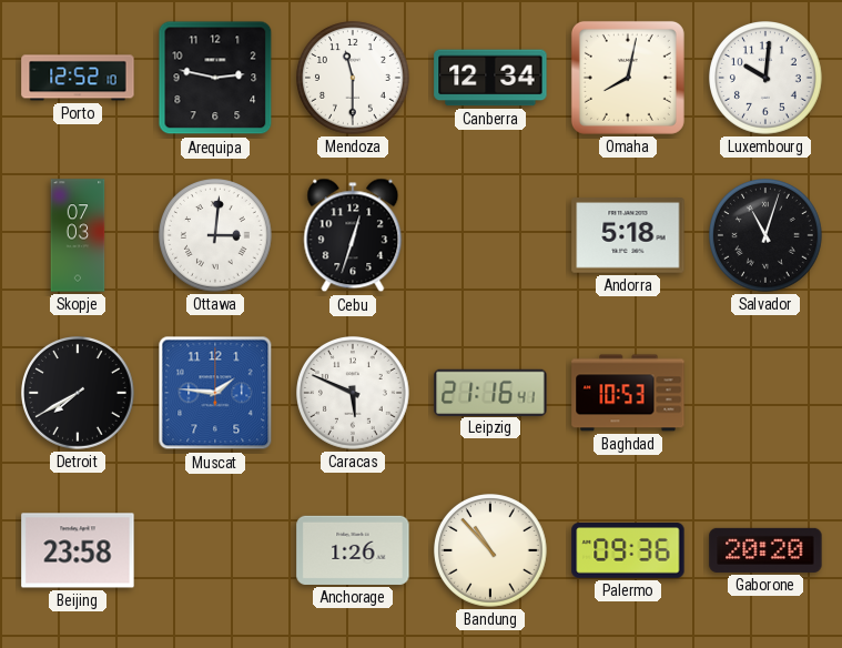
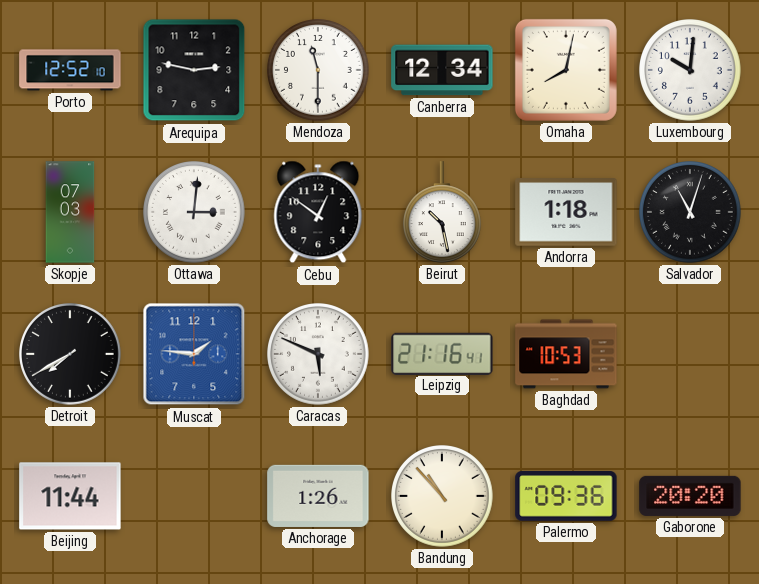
Cebu: 12:33 -> 12:51
Beirut: none -> 10:28
Andorra: 5:18 -> 1:18
Beijing: 23:58 -> 11:44
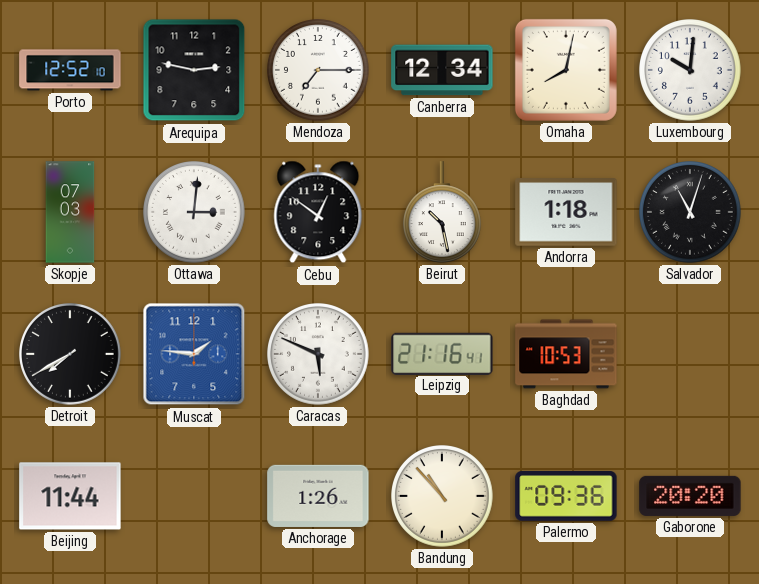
Mendoza: 11:30 -> 7:15
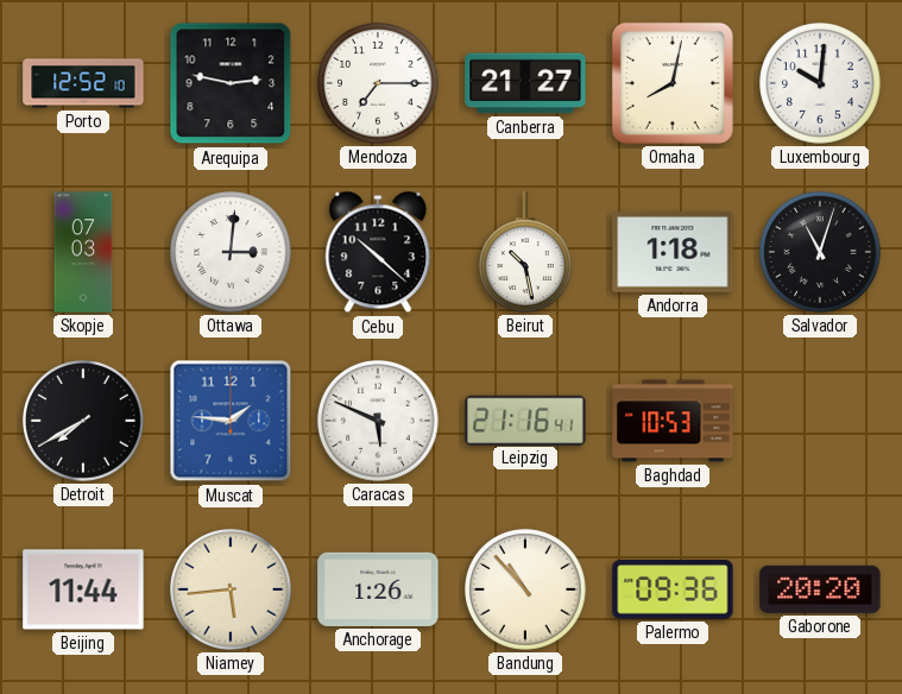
Canberra: 12:34 -> 21:27
Cebu: 12:51 -> 10:22
Niamey: none -> 5:44
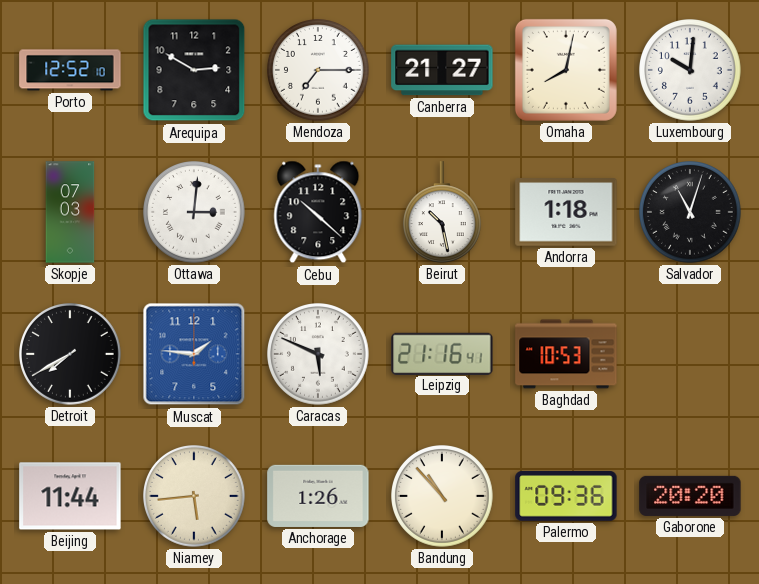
Arequipa: 2:47 -> 2:50
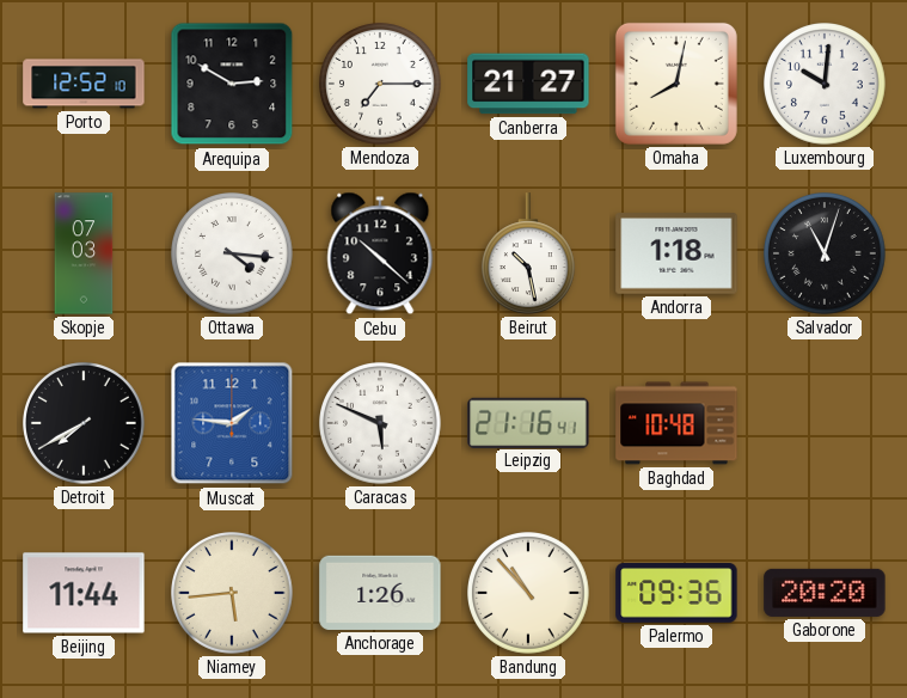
Ottawa: 3:01 -> 4:16
Baghdad: 10:53 -> 10:48
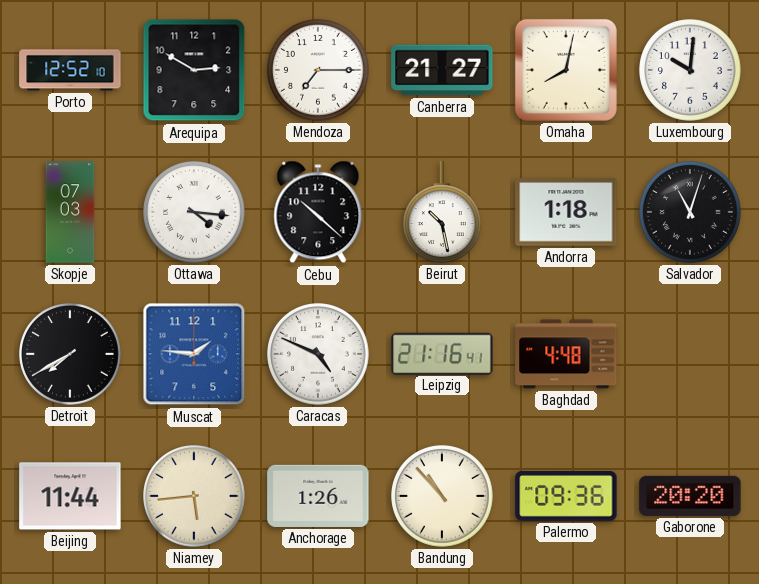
Caracas: 5:49 -> 4:49
Baghdad: 10:48 -> 4:48
